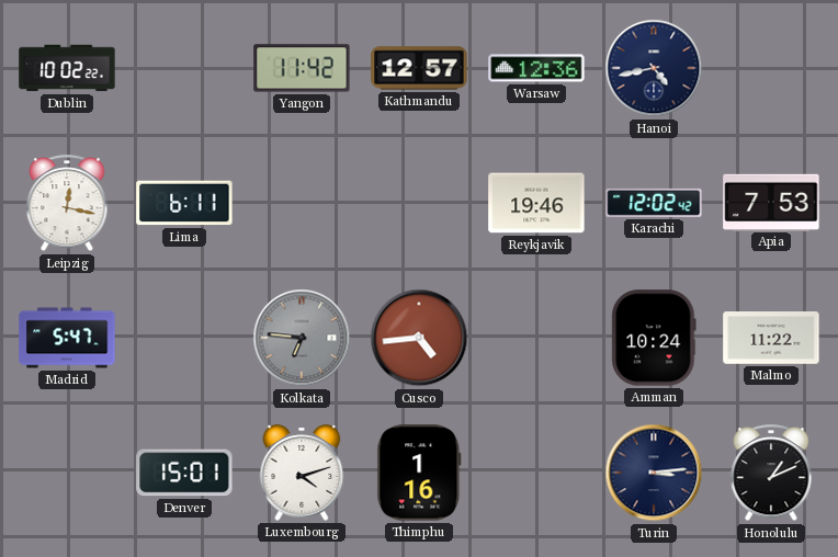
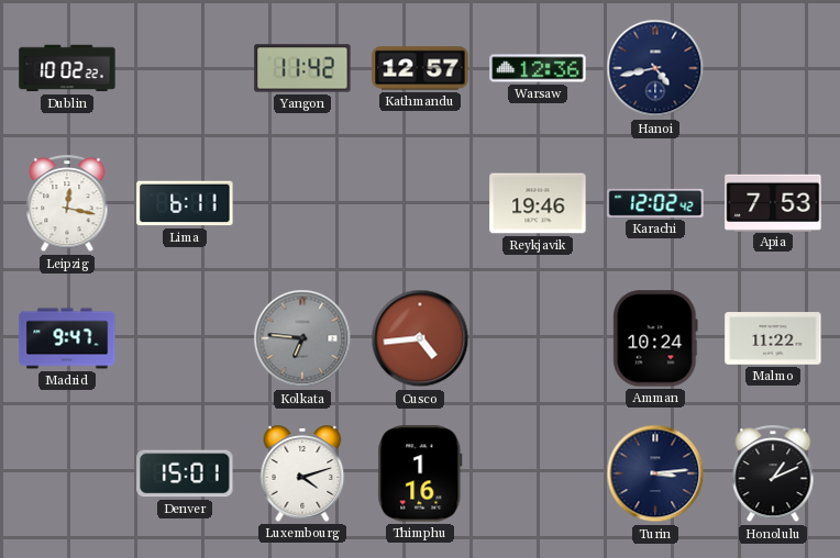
Madrid: 5:47 -> 9:47
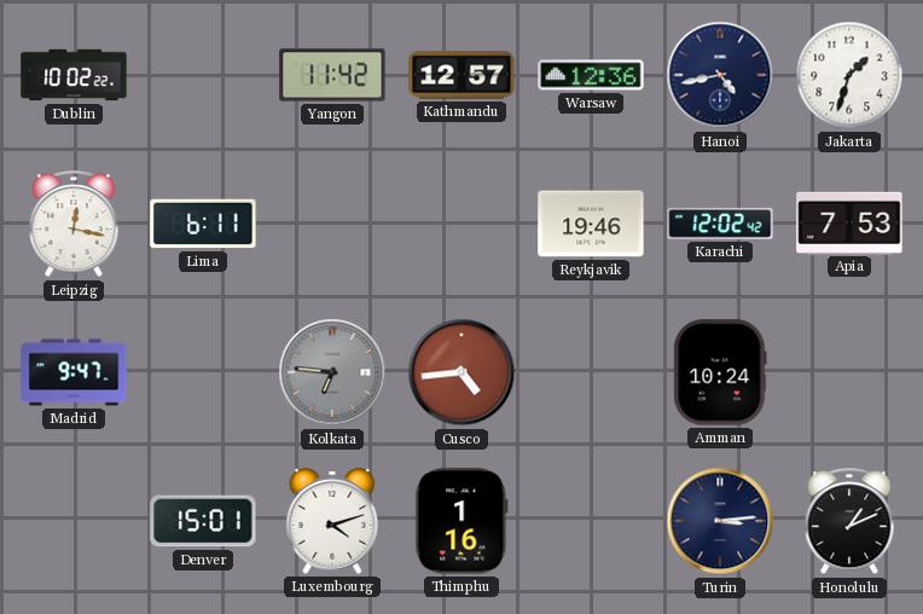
Jakarta: none -> 1:33
Malmo: 11:22 -> none
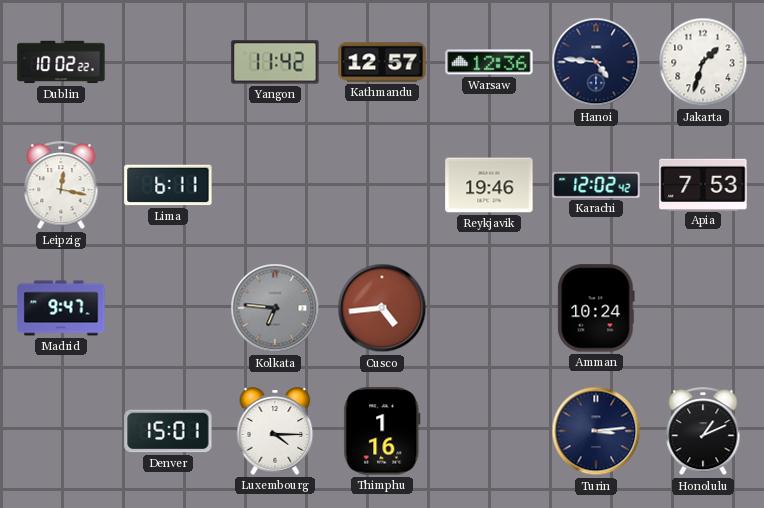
Hanoi: 4:43 -> 4:46
Luxembourg: 4:12 -> 4:15
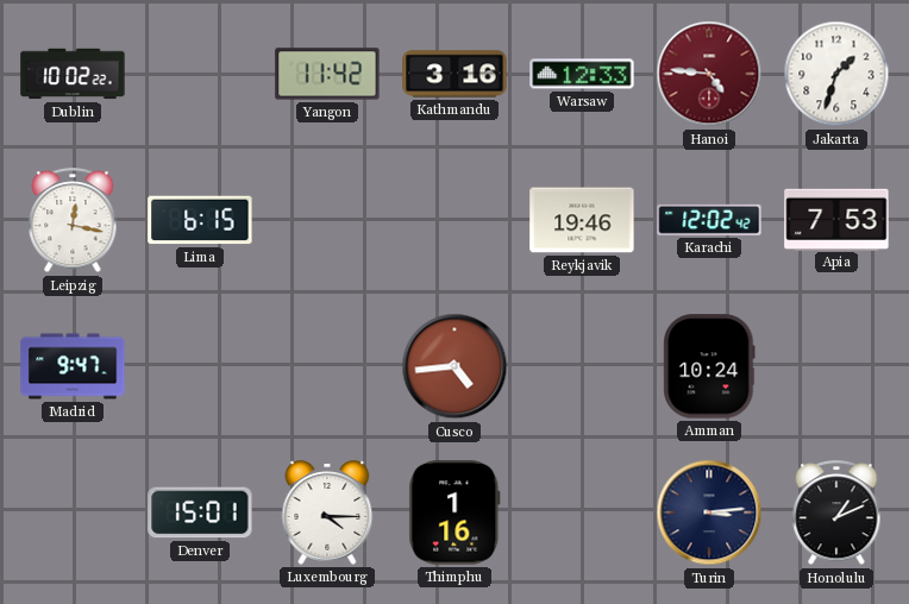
Kathmandu: 12:57 -> 3:16
Warsaw: 12:36 -> 12:33
Hanoi dial: navy -> burgundy
Lima: 6:11 -> 6:15
Kolkata: 6:46 -> none
